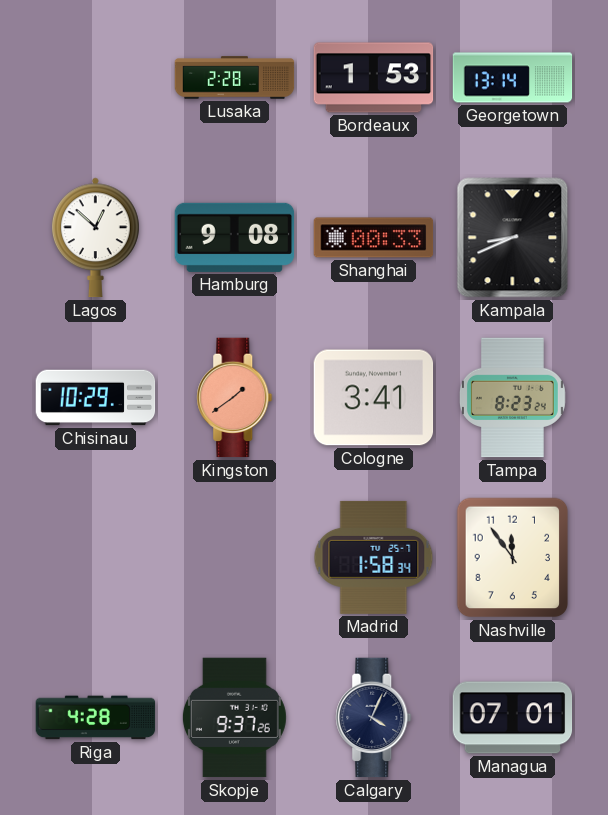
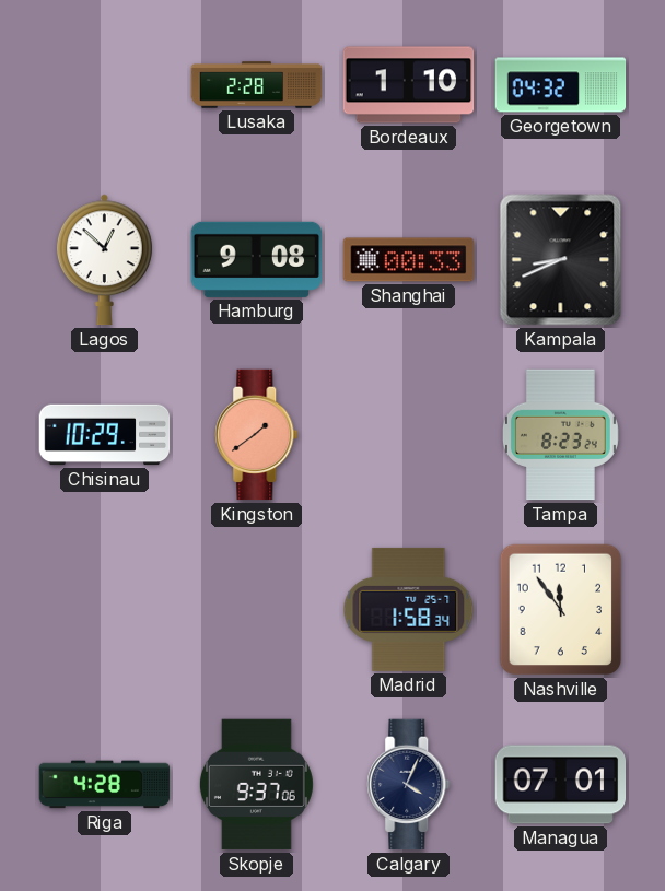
Bordeaux: 1:53 -> 1:10
Georgetown: 13:14 -> 04:32
Cologne: 3:41 -> none
Skopje: 9:37:26 -> 9:37:06
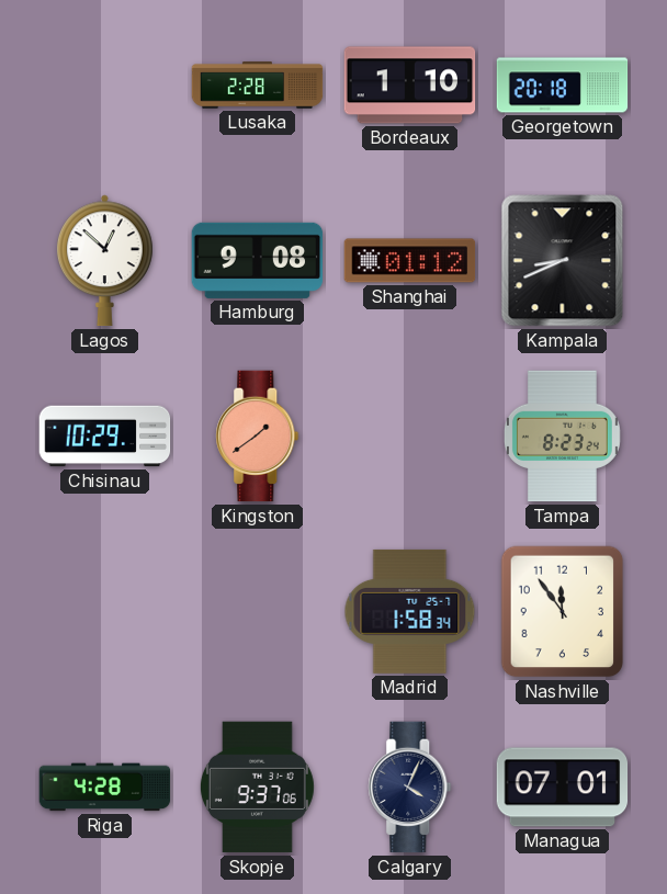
Georgetown: 04:32 -> 20:18
Shanghai: 00:33 -> 01:12
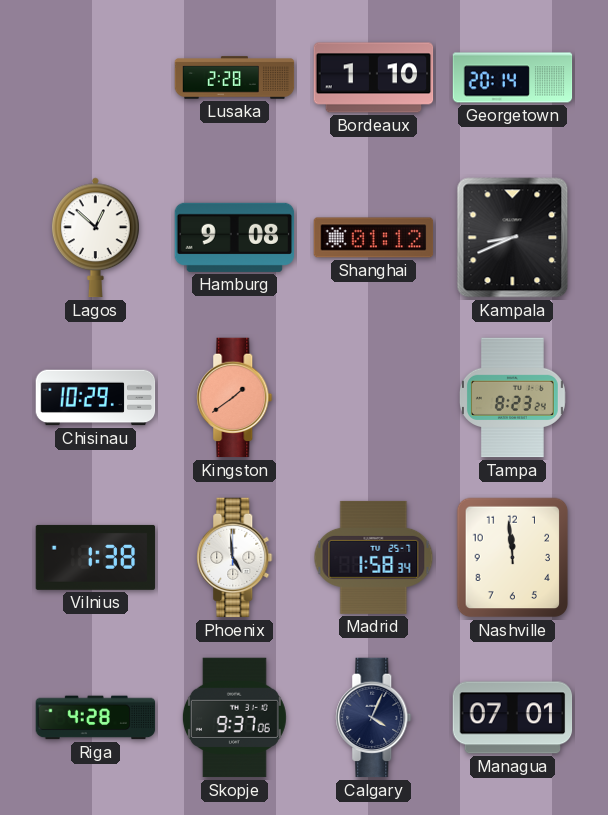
Georgetown: 20:18 -> 20:14
Vilnius: none -> 1:38
Phoenix: none -> 4:59
Nashville: 11:54 -> 11:59
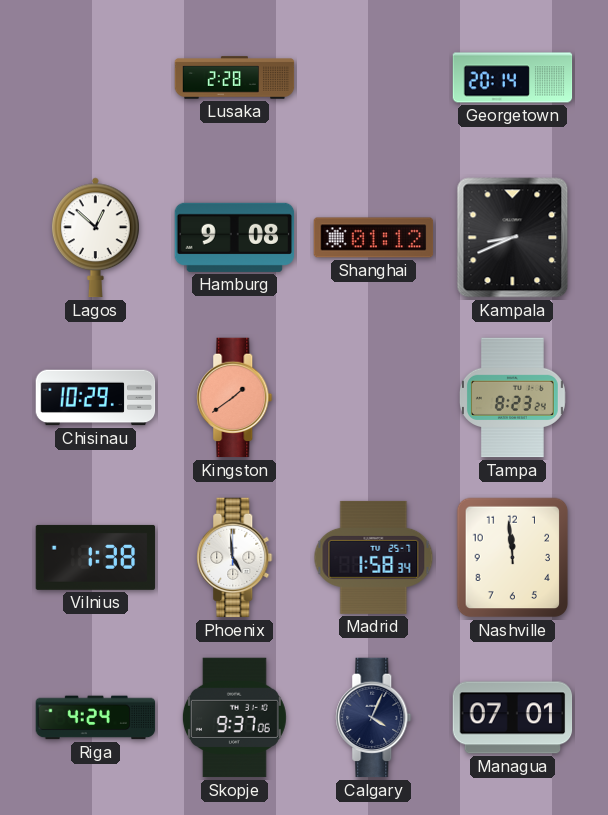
Bordeaux: 1:10 -> none
Riga: 4:28 -> 4:24
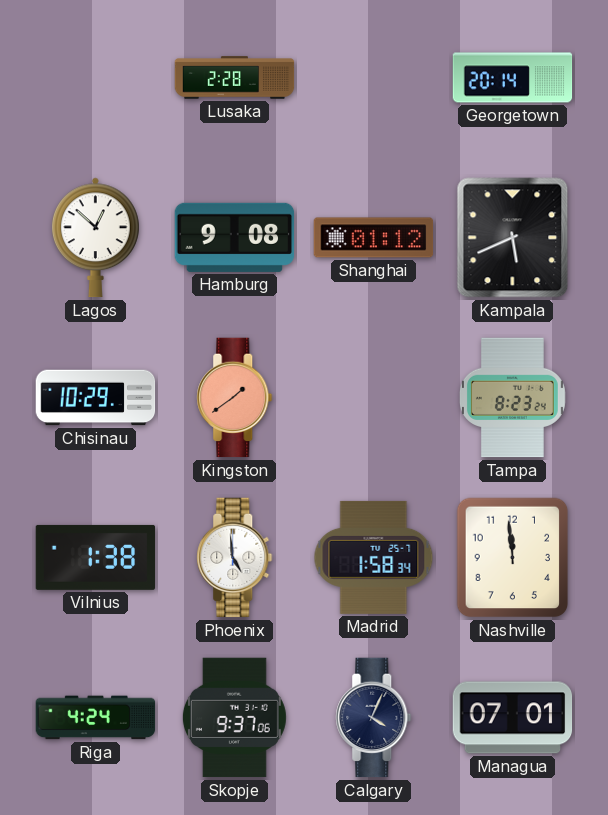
Kampala: 8:41 -> 5:41
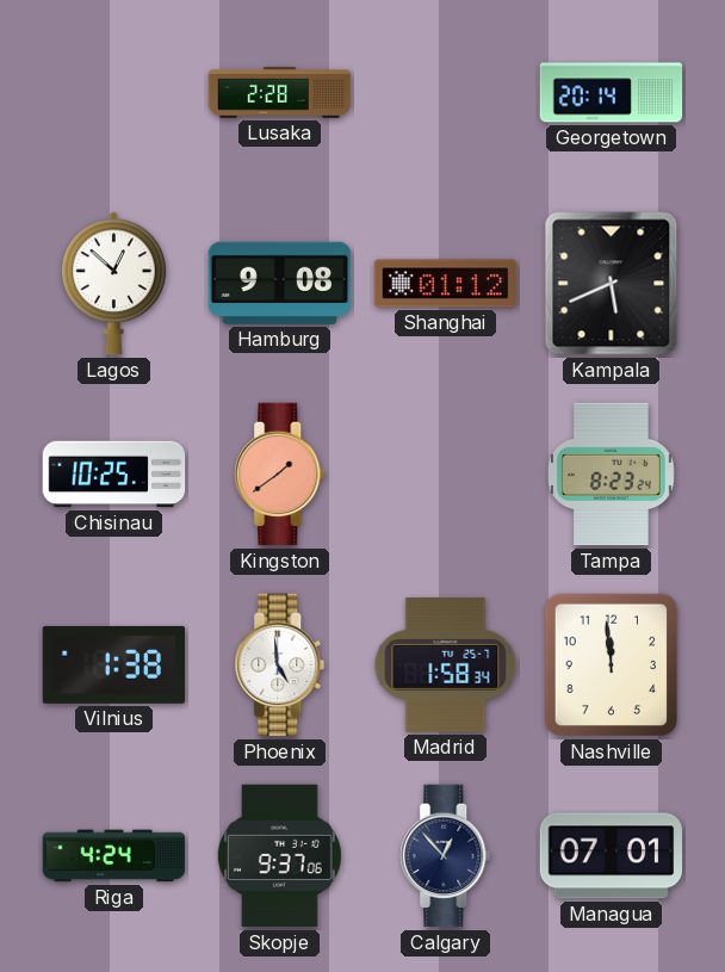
Chisinau: 10:29 -> 10:25
Calgary: 4:04 -> 12:53
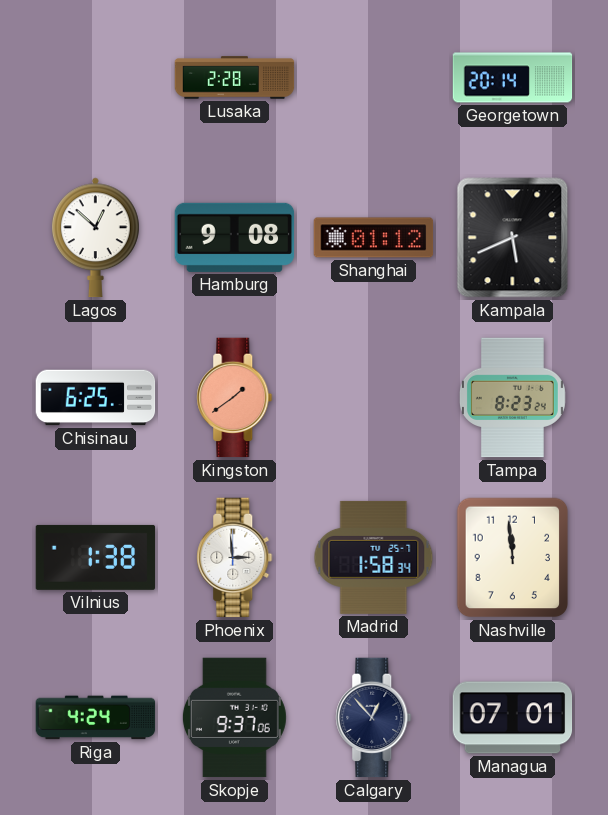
Chisinau: 10:25 -> 6:25
Phoenix: 4:59 -> 2:59
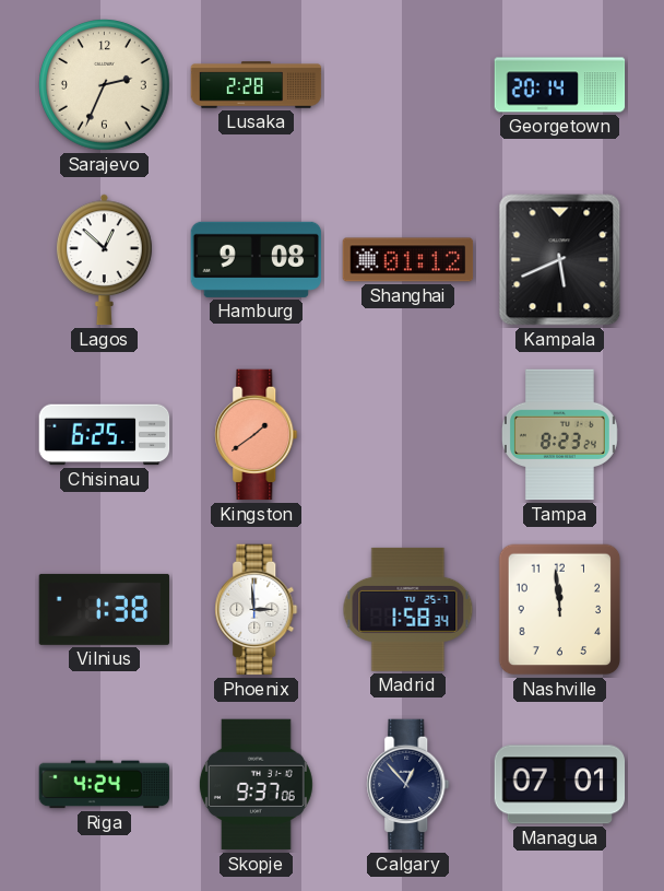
Sarajevo: none -> 2:34
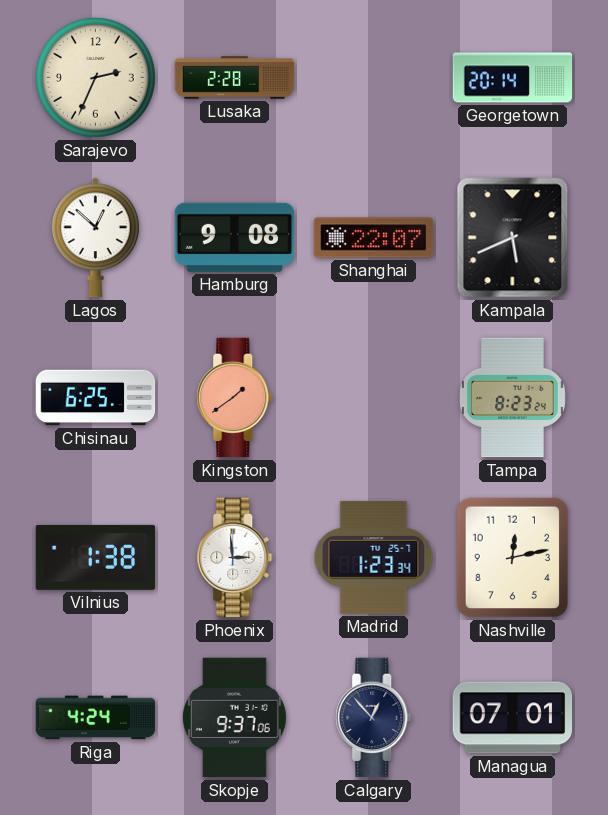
Shanghai: 01:12 -> 22:07
Madrid: 1:58 -> 1:23
Nashville: 11:59 -> 12:13
